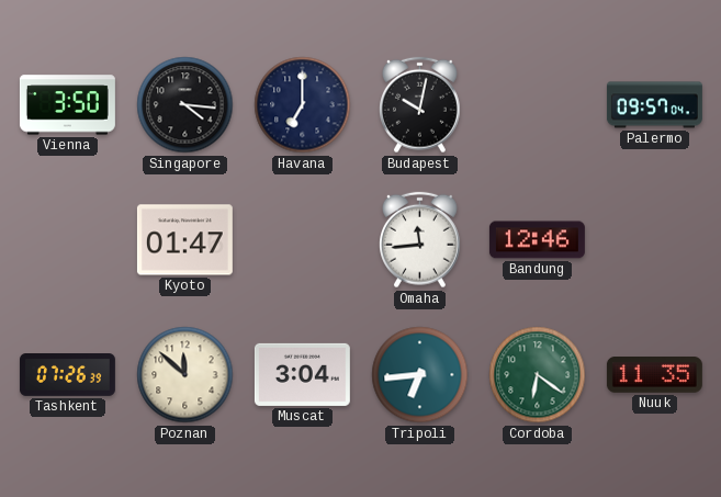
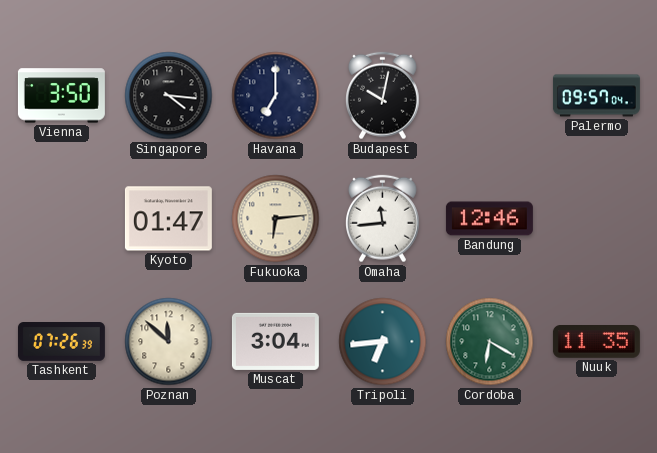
Fukuoka: none -> 6:14
Cordoba: 6:21 -> 6:20
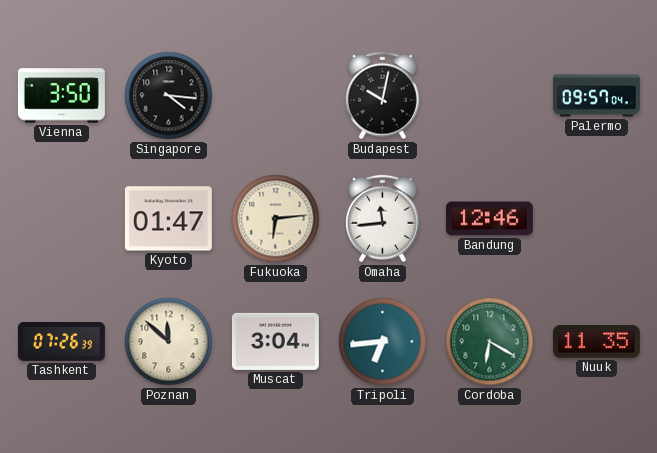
Havana: 7:00 -> none
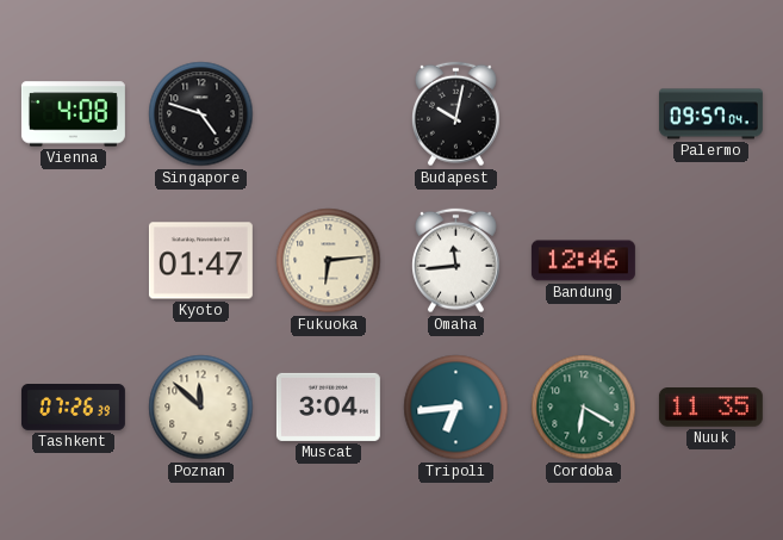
Vienna: 3:50 -> 4:08
Singapore: 4:16 -> 4:48
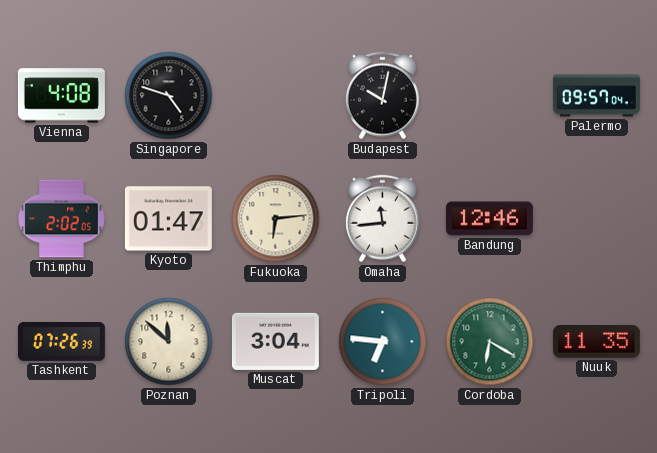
Thimphu: none -> 2:02
Tripoli: 6:44 -> 6:46
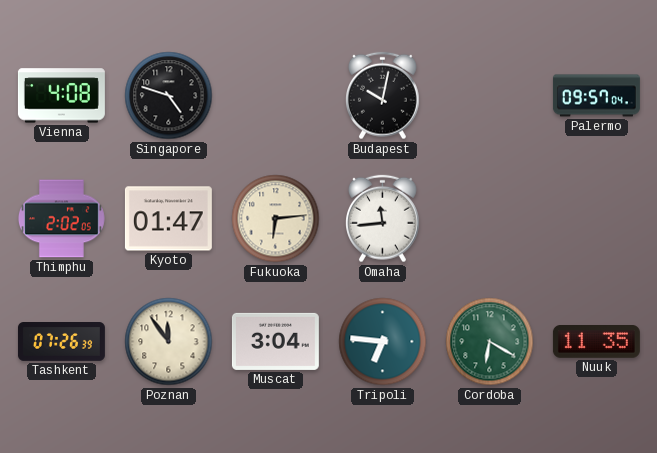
Bandung: 12:46 -> none
Poznan: 11:52 -> 11:54
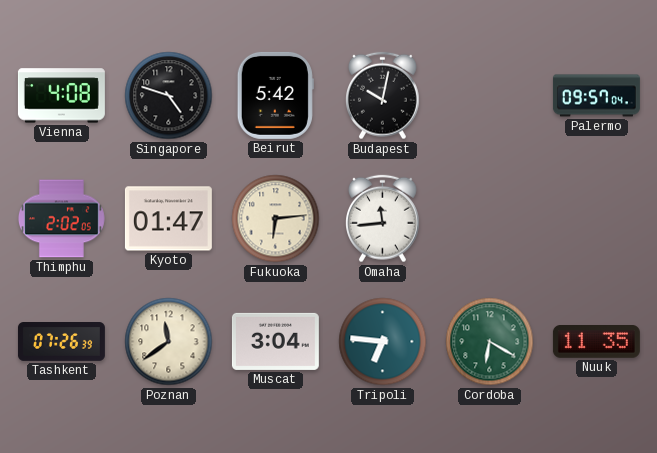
Beirut: none -> 5:42
Poznan: 11:54 -> 11:39
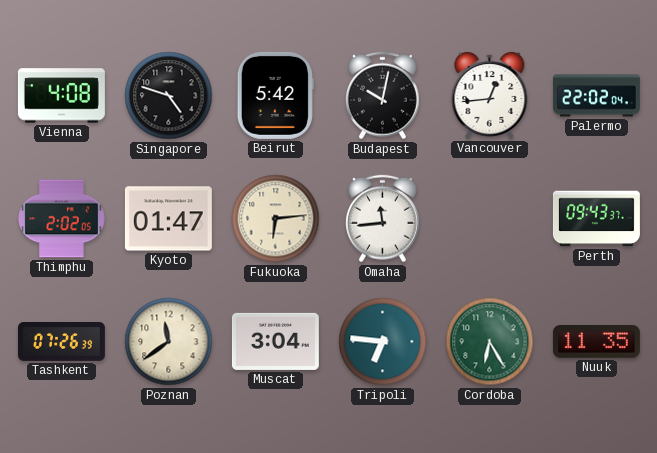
Vancouver: none -> 12:44
Palermo: 09:57 -> 22:02
Perth: none -> 09:43
Cordoba: 6:20 -> 6:25
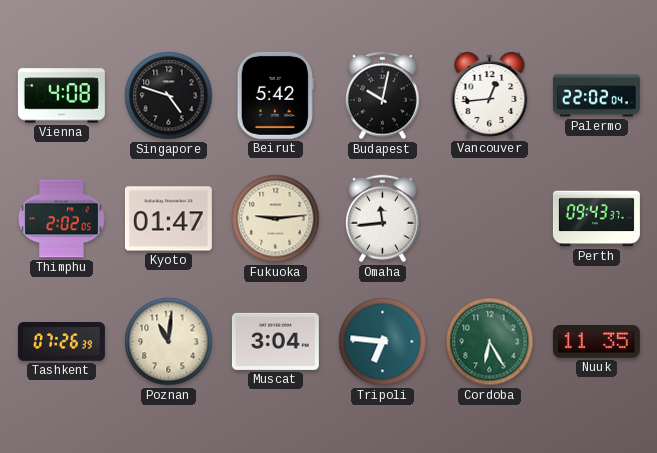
Fukuoka: 6:14 -> 9:14
Poznan: 11:39 -> 11:01
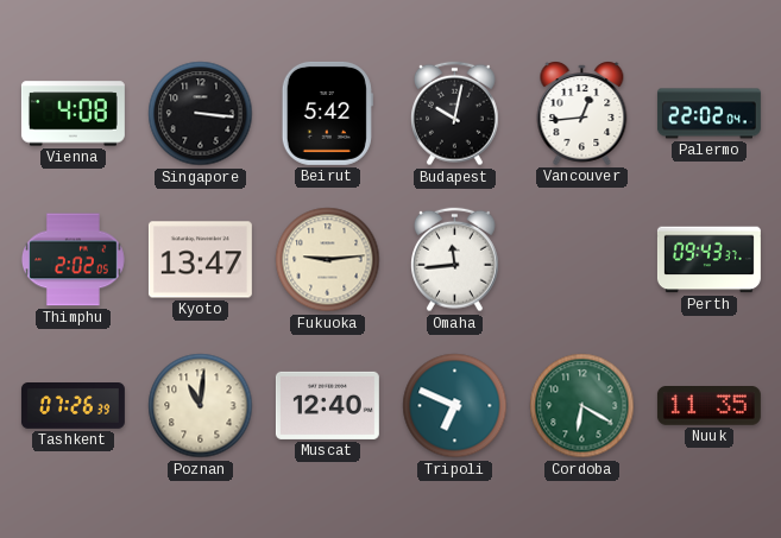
Singapore: 4:48 -> 3:16
Kyoto: 01:47 -> 13:47
Muscat: 3:04 -> 12:40
Tripoli: 6:46 -> 6:49
Cordoba: 6:25 -> 6:20
